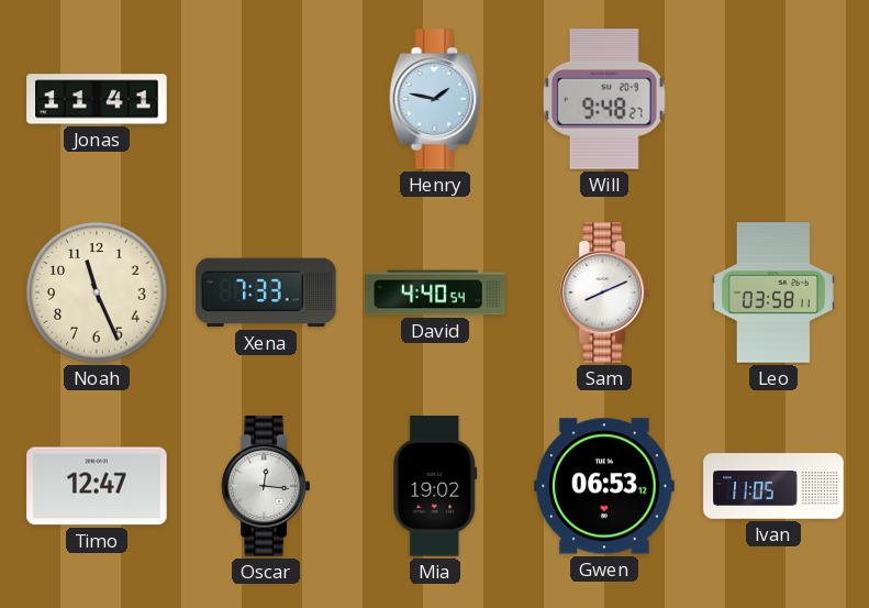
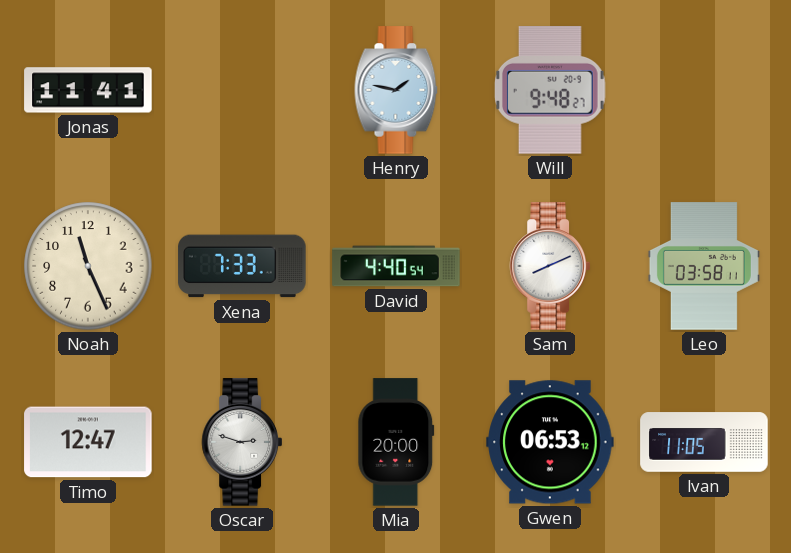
Oscar: 12:16 -> 2:48
Mia: 19:02 -> 20:00
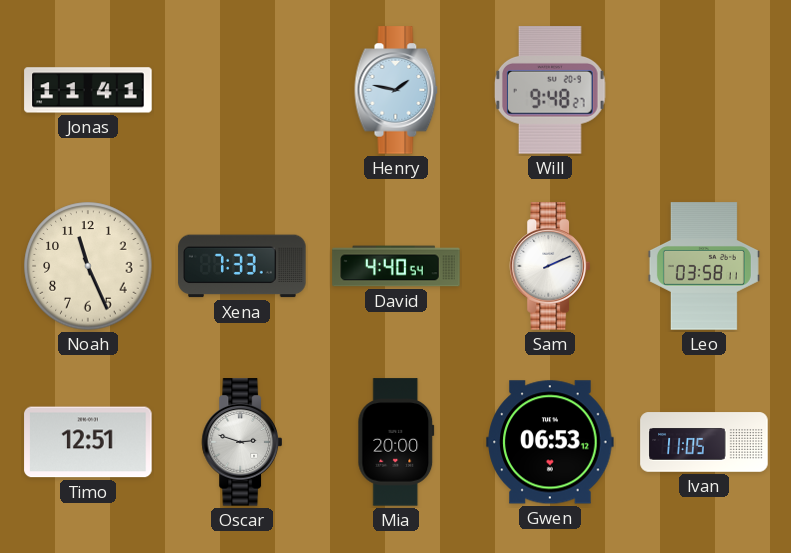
Sam: 8:11 -> 2:11
Timo: 12:47 -> 12:51
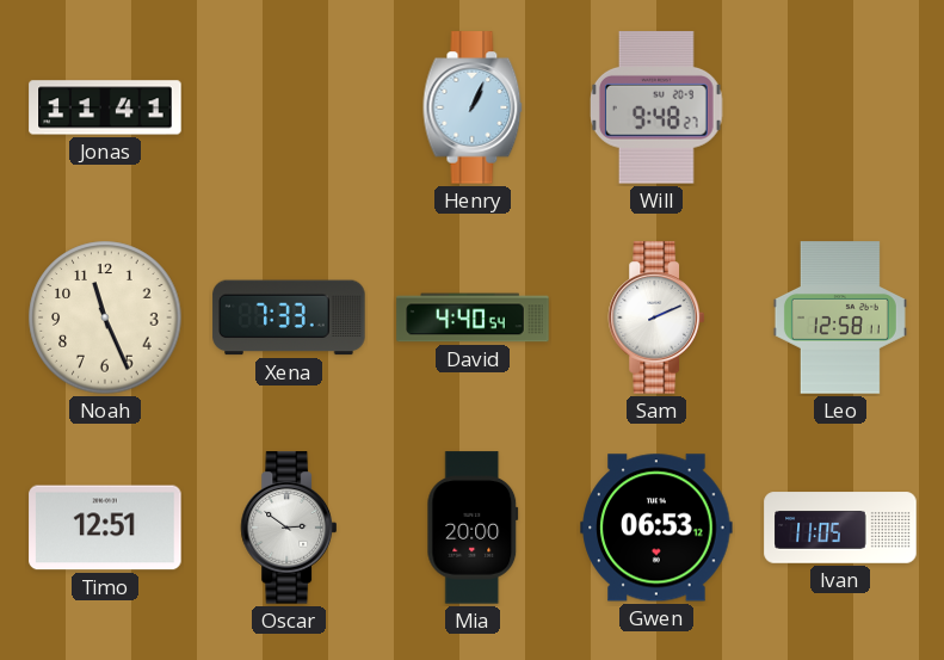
Henry: 1:47 -> 1:04
Leo: 03:58 -> 12:58
Oscar: 2:48 -> 2:51
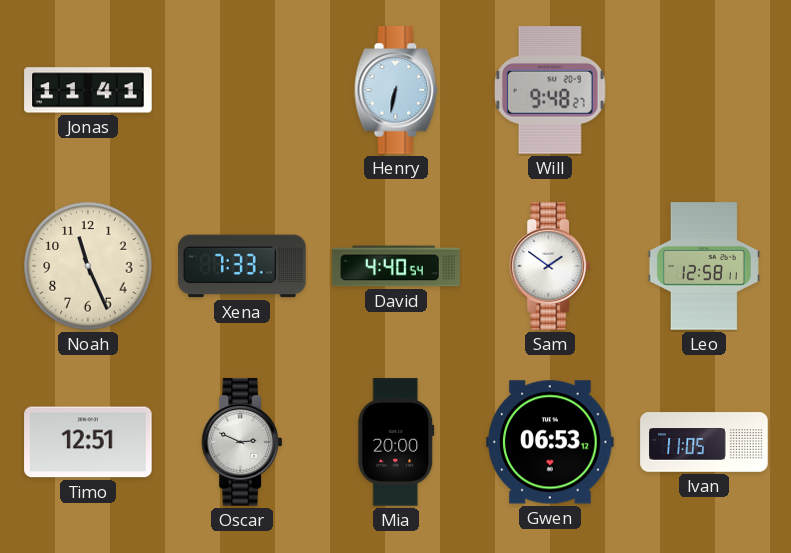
Henry: 1:04 -> 6:32
Sam: 2:11 -> 1:51
Oscar: 2:51 -> 2:49
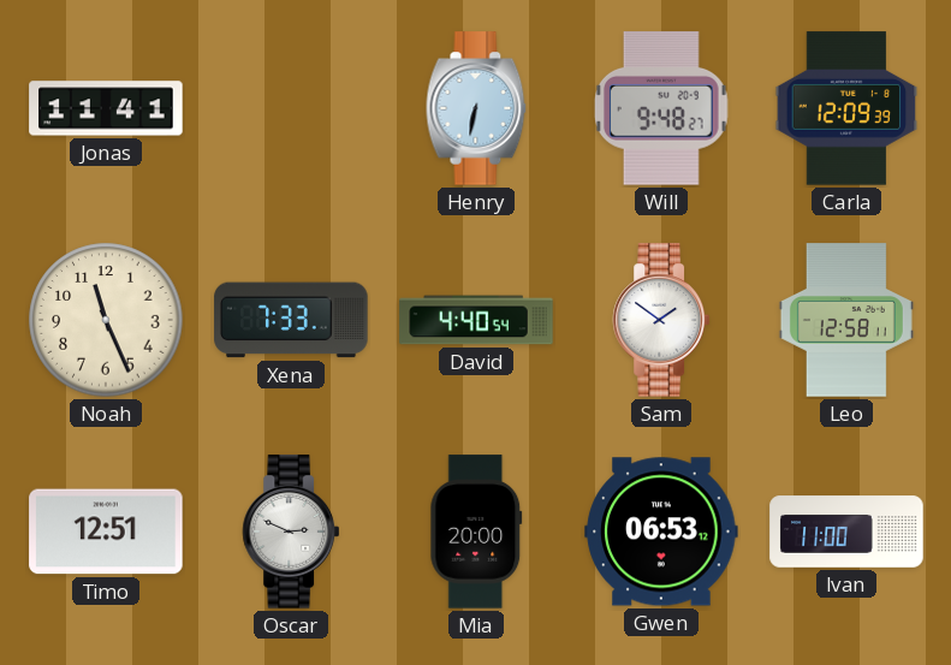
Carla: none -> 12:09
Ivan: 11:05 -> 11:00
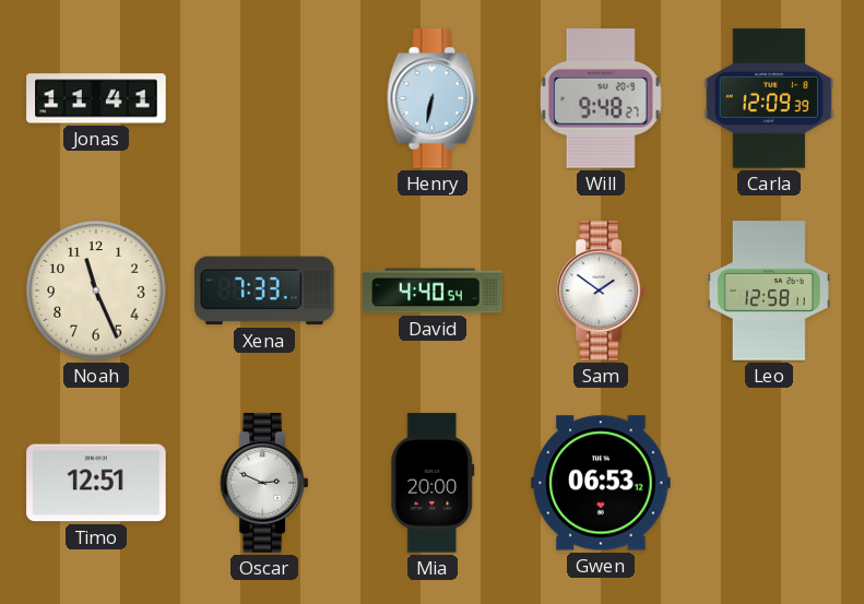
Ivan: 11:00 -> none
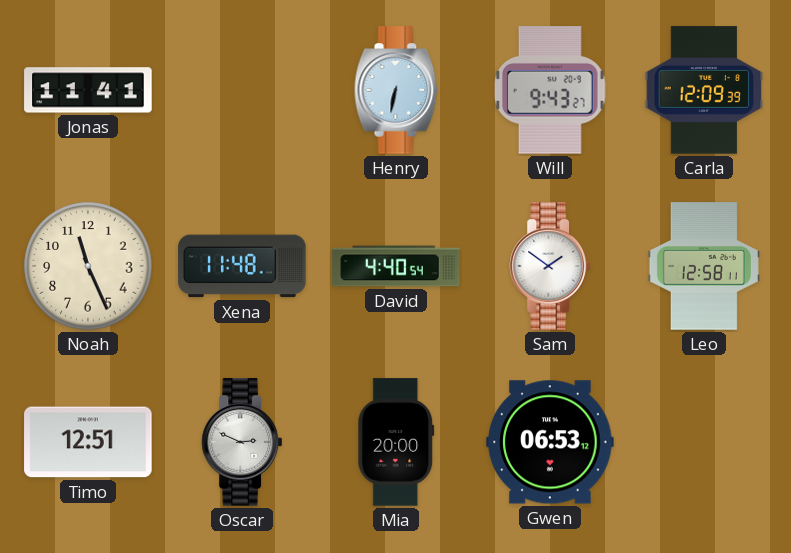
Will: 9:48 -> 9:43
Xena: 7:33 -> 11:48
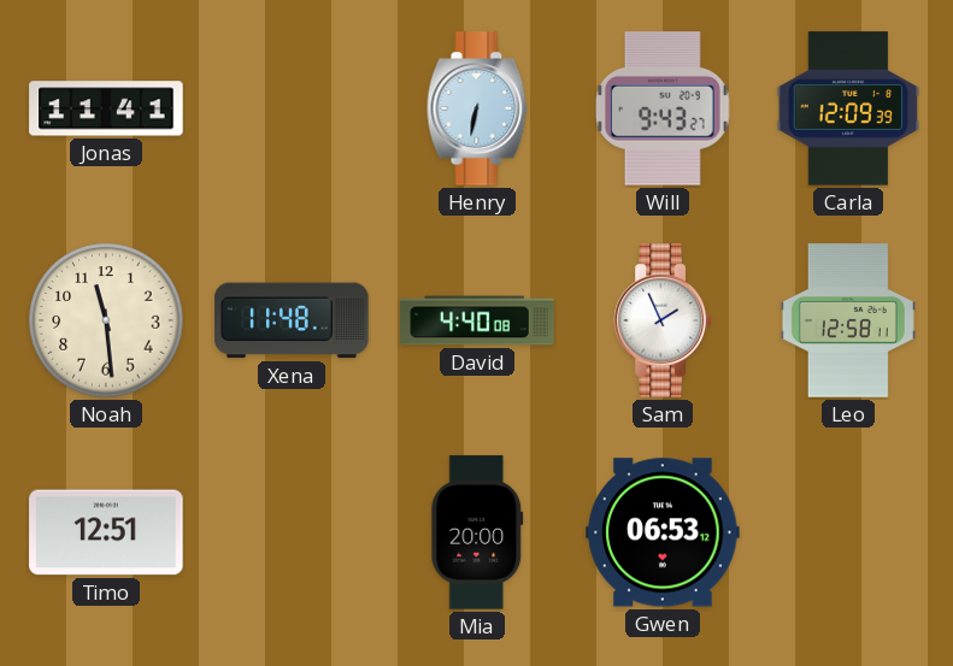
Noah: 11:26 -> 11:29
David: 4:40:54 -> 4:40:08
Sam: 1:51 -> 1:56
Oscar: 2:49 -> none
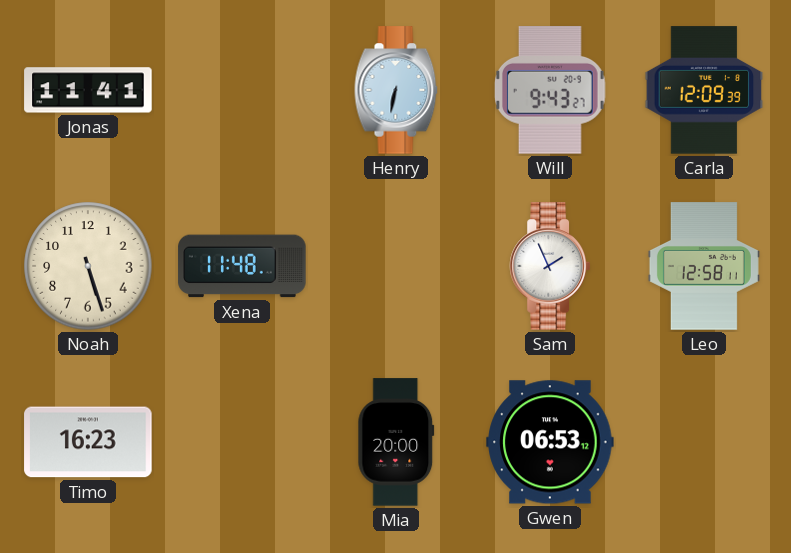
Noah: 11:29 -> 5:27
David: 4:40 -> none
Timo: 12:51 -> 16:23
